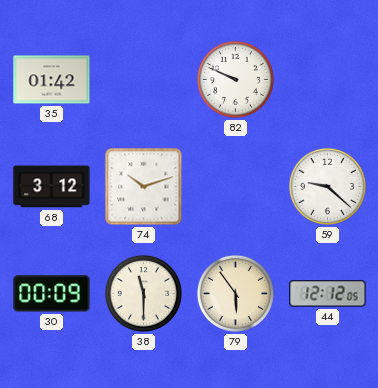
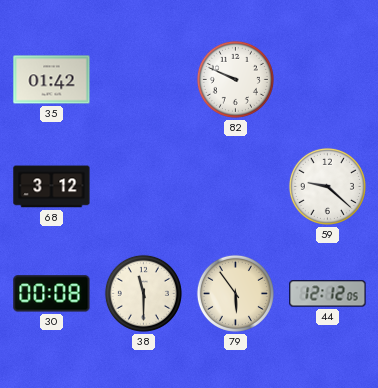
74: 10:12 -> none
30: 00:09 -> 00:08
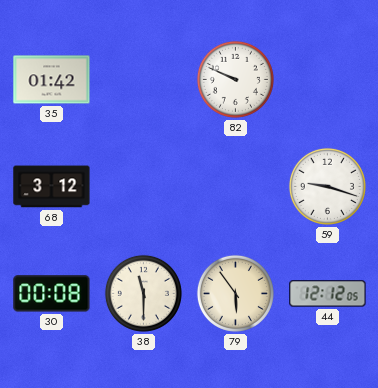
59: 9:22 -> 9:18
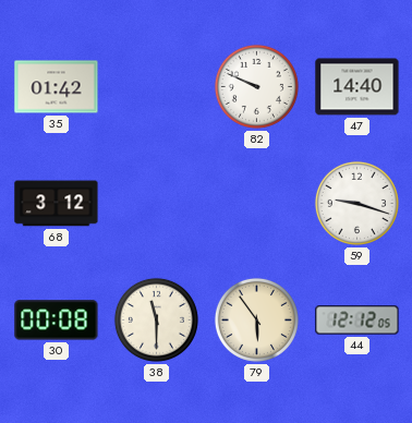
47: none -> 14:40
